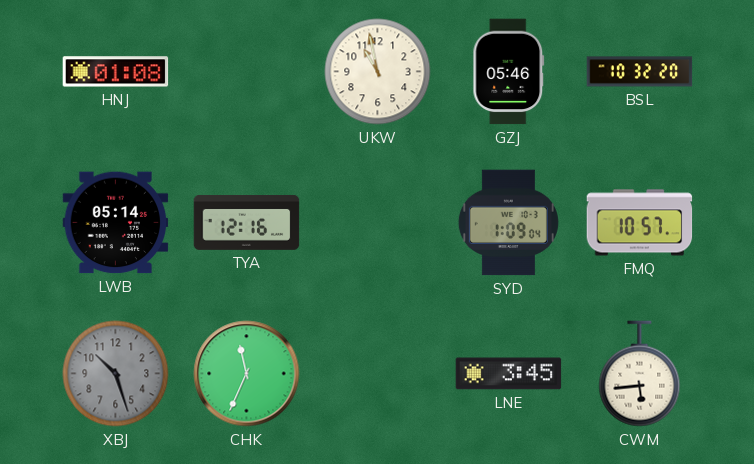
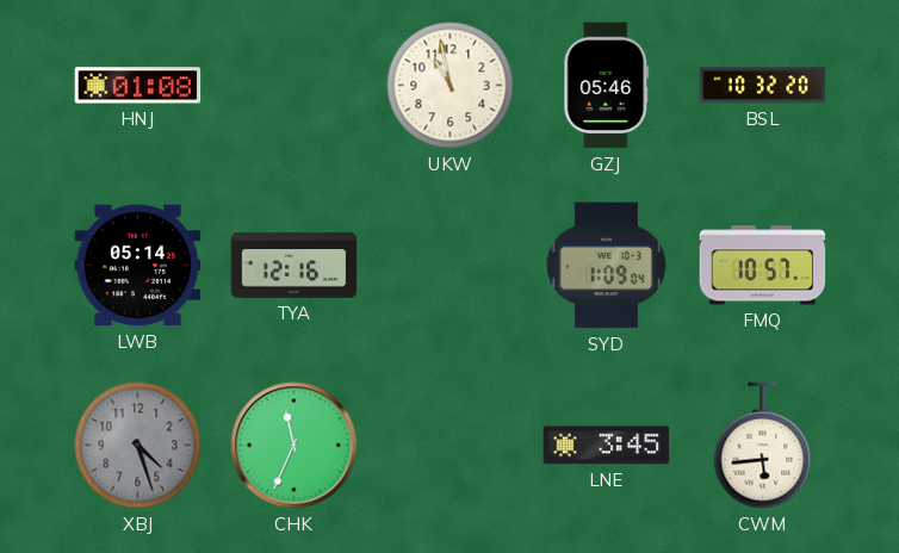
XBJ: 10:27 -> 4:27
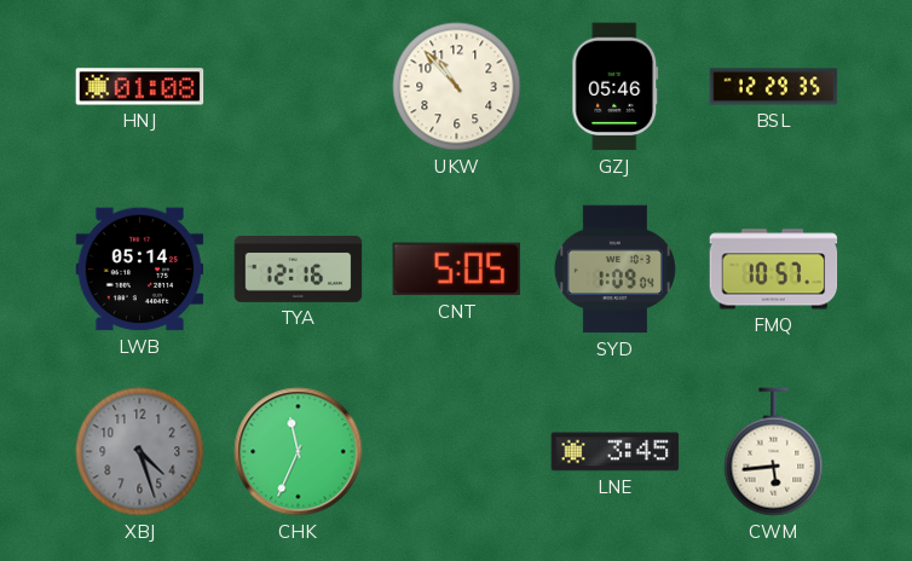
UKW: 10:58 -> 10:53
BSL: 10:32 -> 12:29
CNT: none -> 5:05
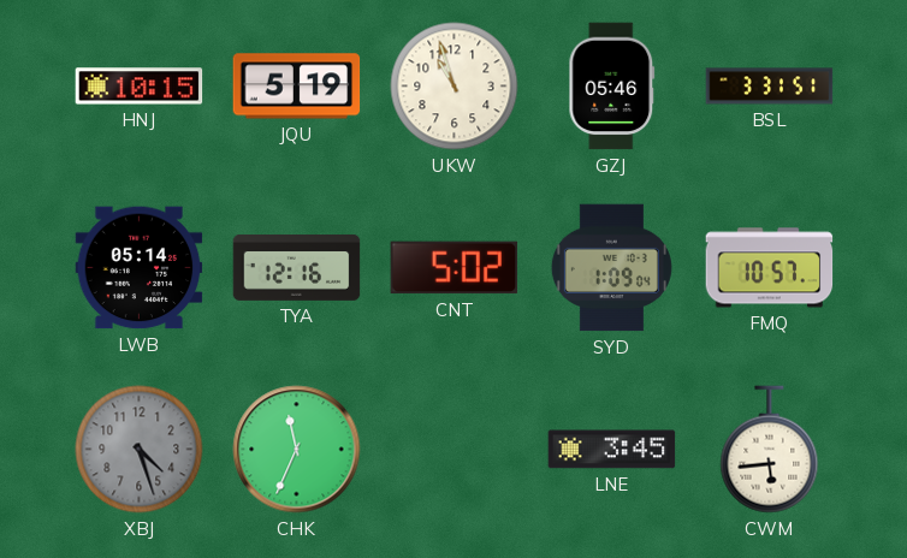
HNJ: 01:08 -> 10:15
JQU: none -> 5:19
UKW: 10:53 -> 10:57
BSL: 12:29 -> 3:31
CNT: 5:05 -> 5:02
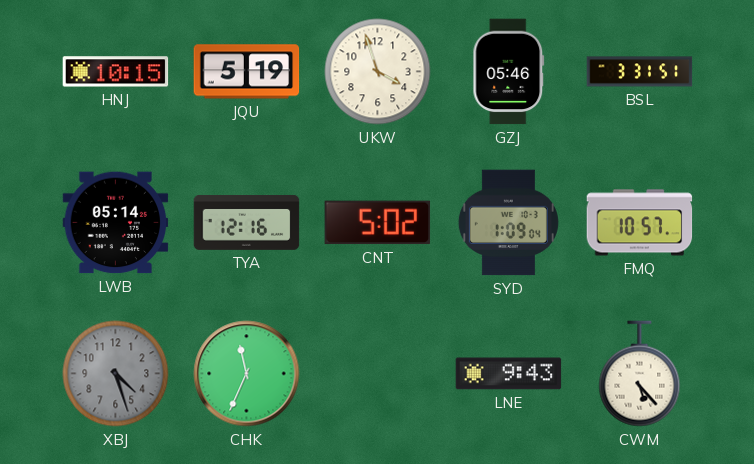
UKW: 10:57 -> 3:57
LNE: 3:45 -> 9:43
CWM: 5:44 -> 5:23
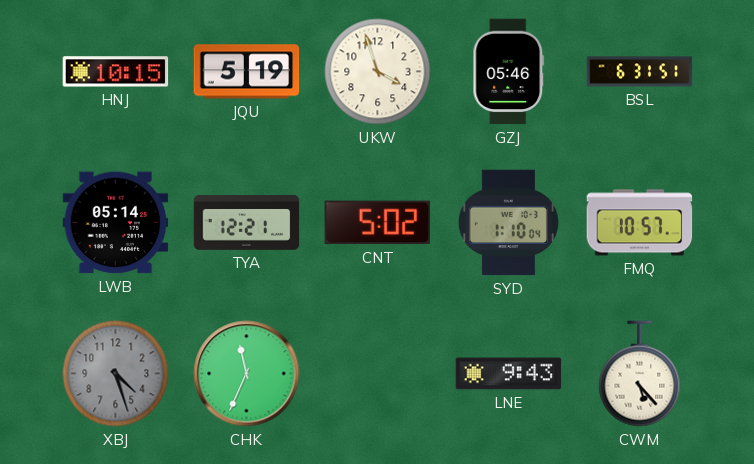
BSL: 3:31 -> 6:31
TYA: 12:16 -> 12:21
SYD: 1:09 -> 1:10
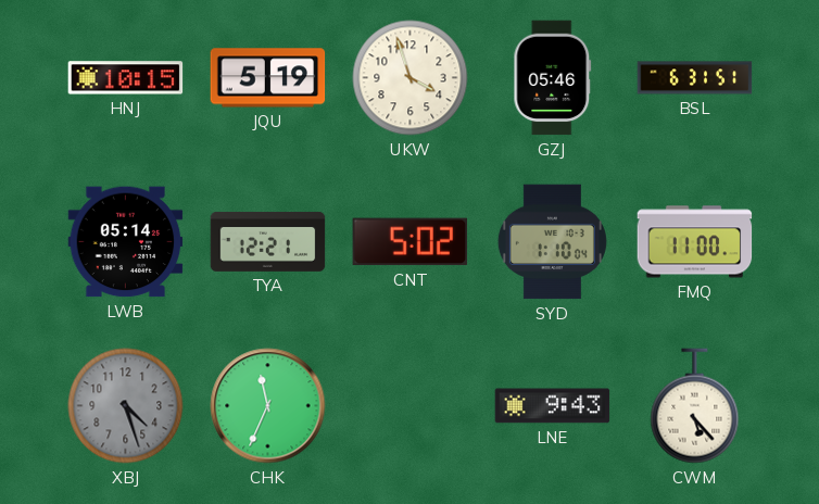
FMQ: 10:57 -> 11:00
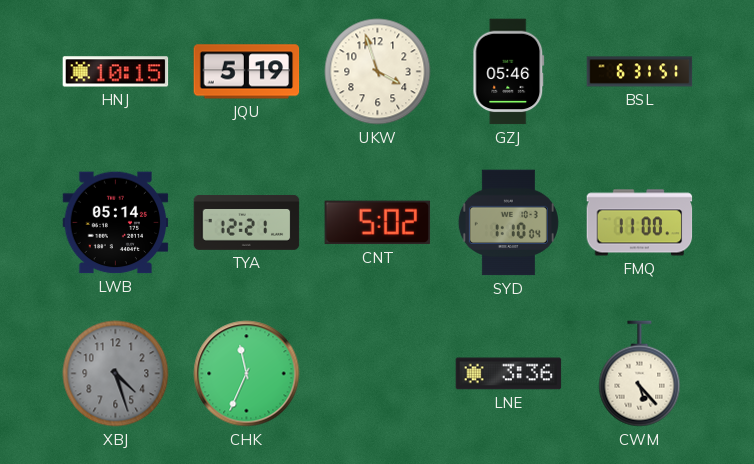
LNE: 9:43 -> 3:36
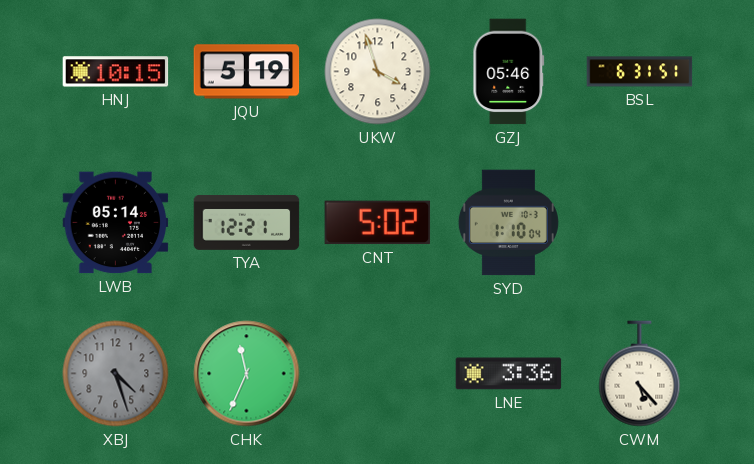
FMQ: 11:00 -> none
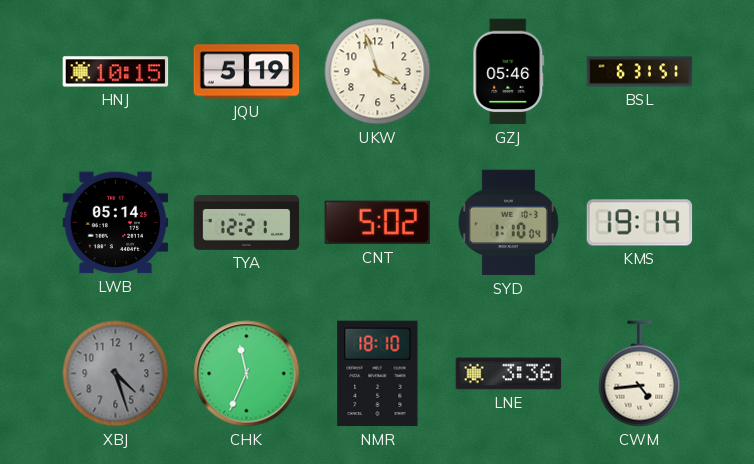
KMS: none -> 19:14
NMR: none -> 18:10
CWM: 5:23 -> 4:44
